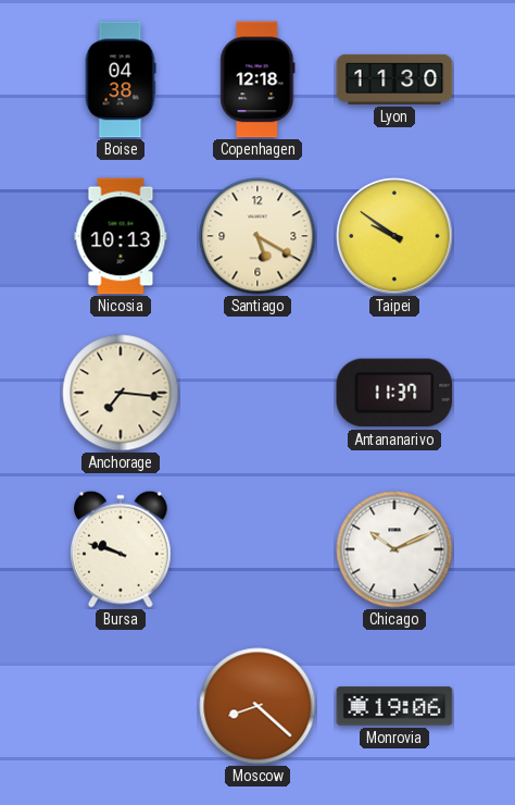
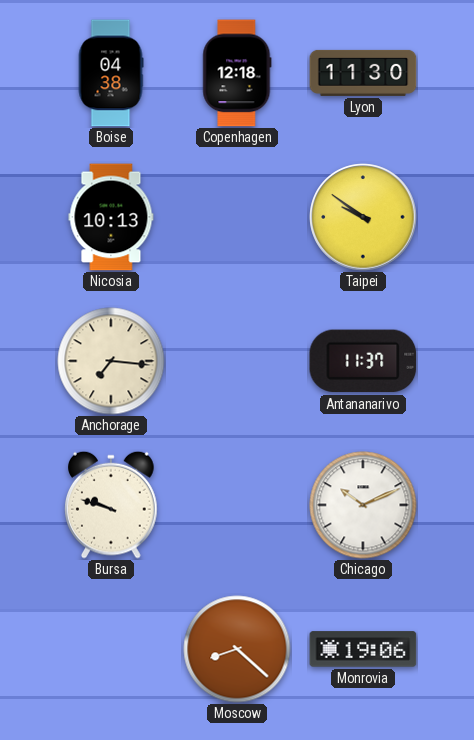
Santiago: 5:20 -> none
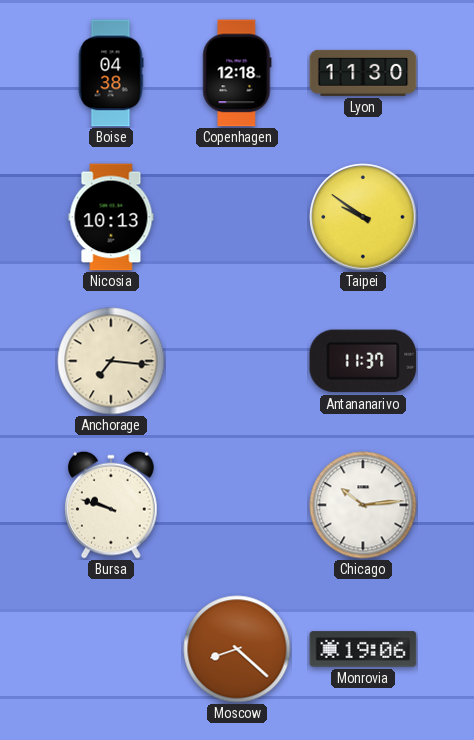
Chicago: 10:11 -> 10:14
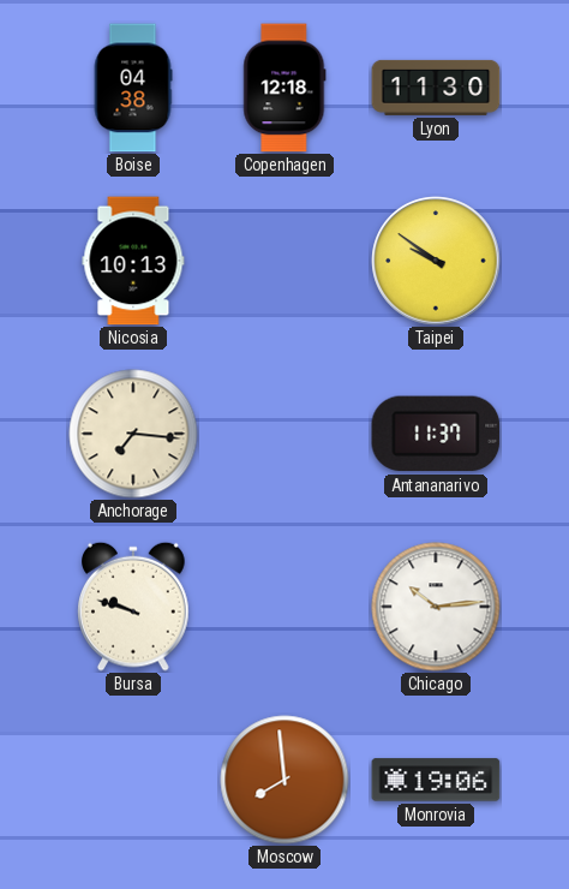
Moscow: 8:22 -> 7:59
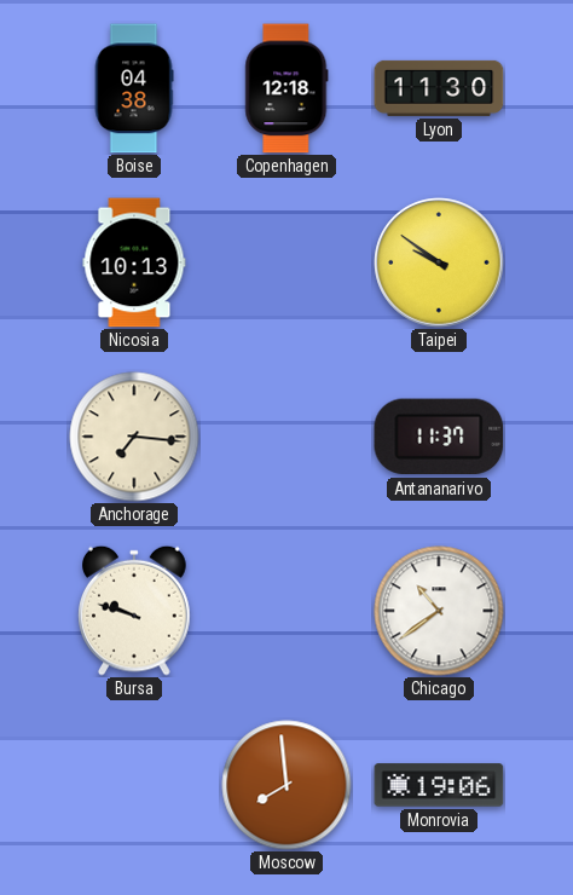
Chicago: 10:14 -> 10:39
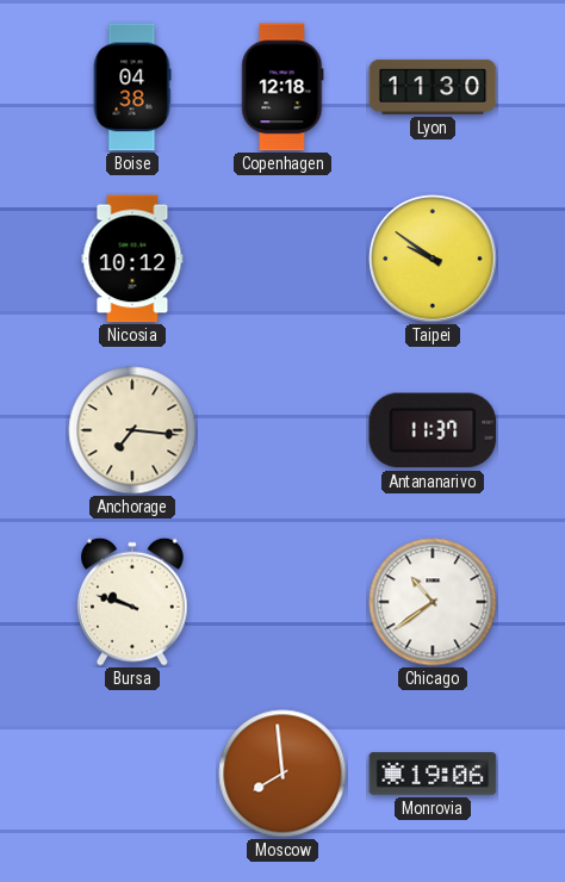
Nicosia: 10:13 -> 10:12
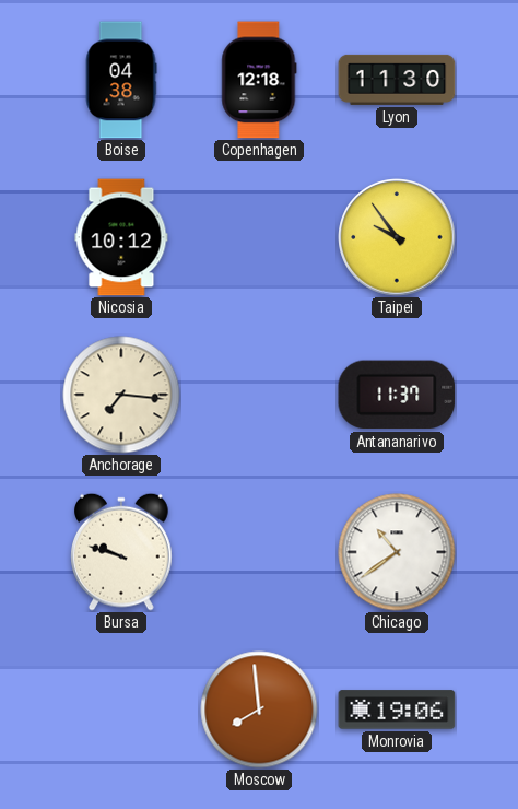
Taipei: 9:51 -> 9:54
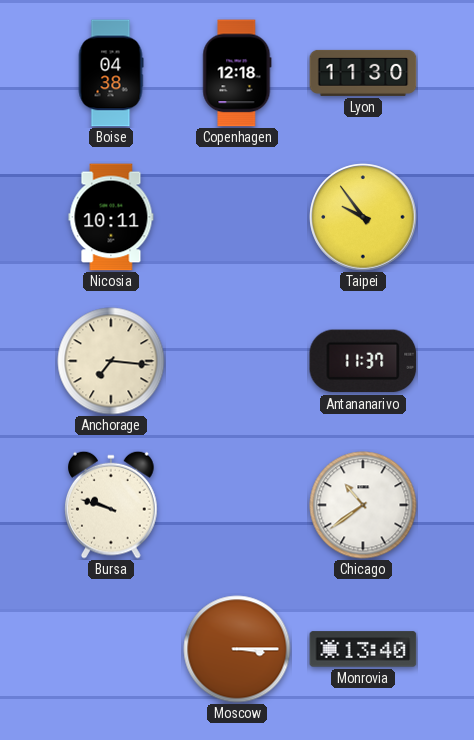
Nicosia: 10:12 -> 10:11
Moscow: 7:59 -> 3:15
Monrovia: 19:06 -> 13:40
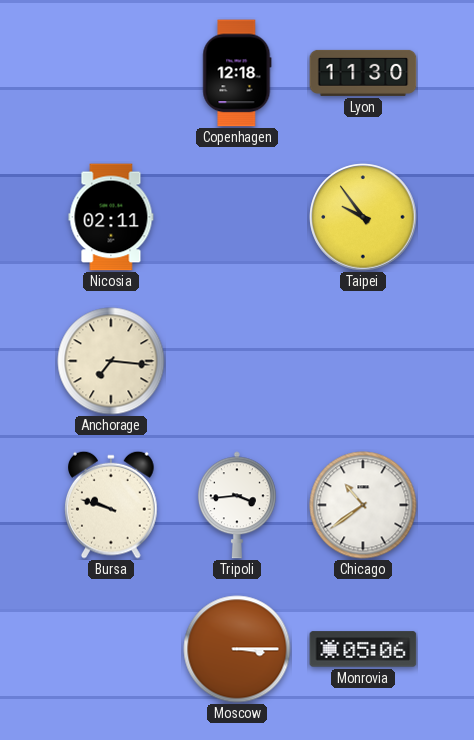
Boise: 04:38 -> none
Nicosia: 10:11 -> 02:11
Antananarivo: 11:37 -> none
Tripoli: none -> 3:44
Monrovia: 13:40 -> 05:06
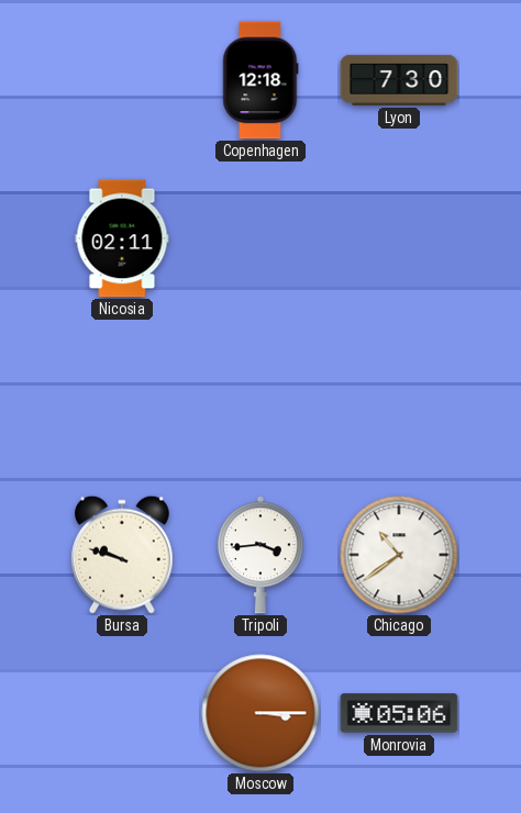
Lyon: 11:30 -> 7:30
Taipei: 9:54 -> none
Anchorage: 7:16 -> none
